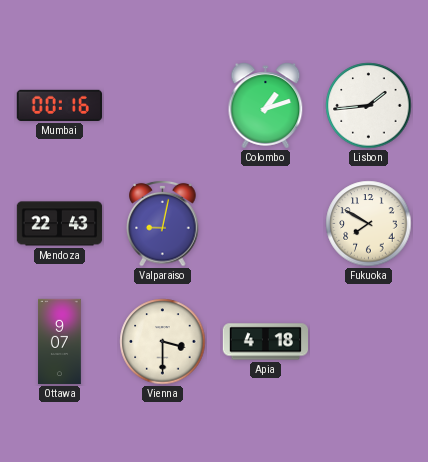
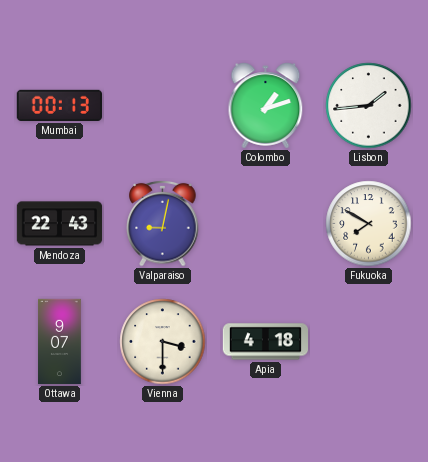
Mumbai: 00:16 -> 00:13
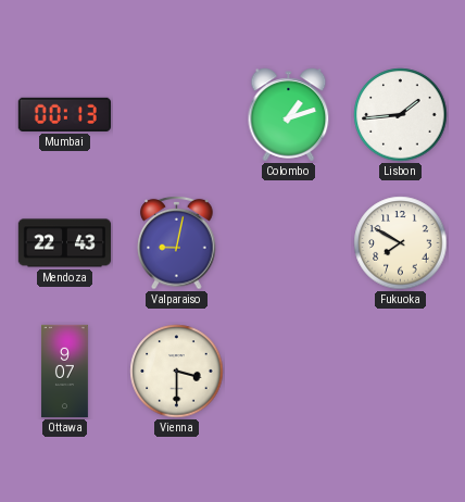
Apia: 4:18 -> none
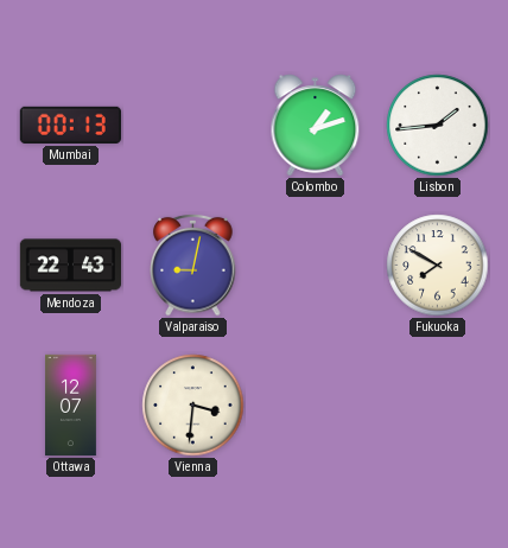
Ottawa: 9:07 -> 12:07
Vienna: 3:30 -> 3:31
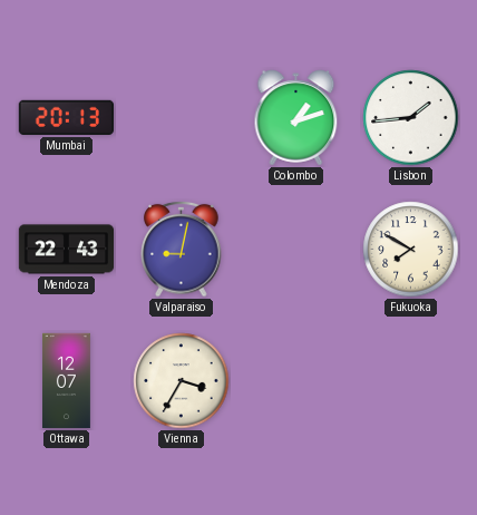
Mumbai: 00:13 -> 20:13
Vienna: 3:31 -> 3:35
